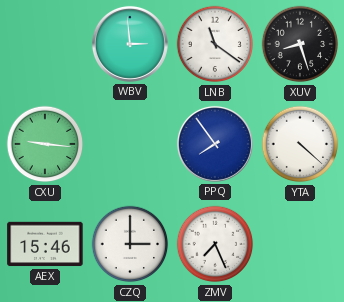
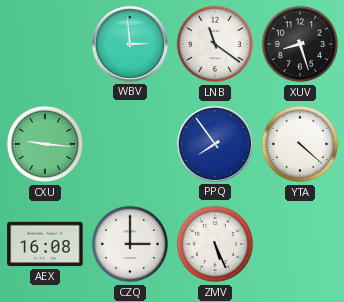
AEX: 15:46 -> 16:08
ZMV: 7:26 -> 5:26
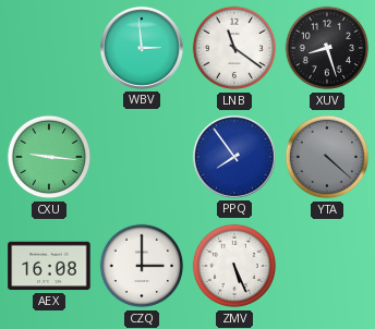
YTA dial: white -> grey
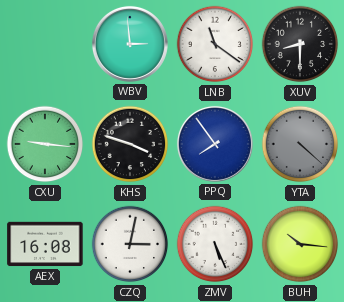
XUV: 8:27 -> 8:30
KHS: none -> 3:48
CZQ: 3:00 -> 3:02
BUH: none -> 10:16
